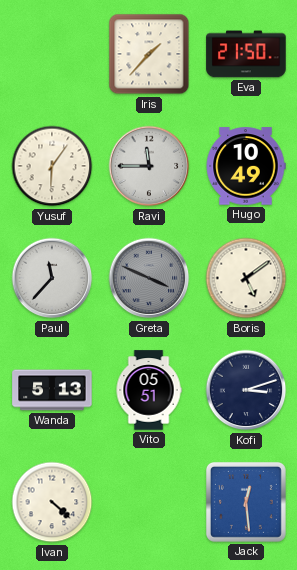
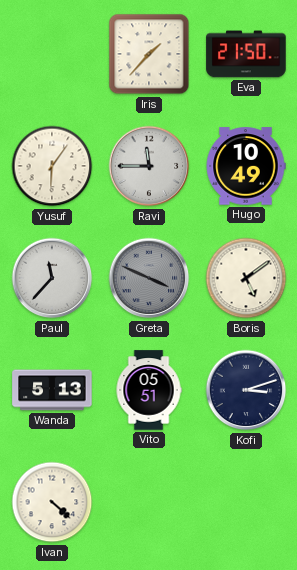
Jack: 12:29 -> none
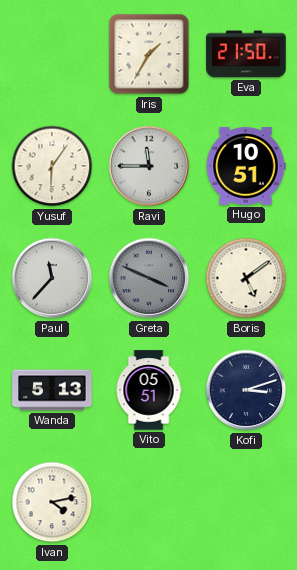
Iris: 1:37 -> 1:35
Hugo: 10:49 -> 10:51
Ivan: 4:22 -> 4:13
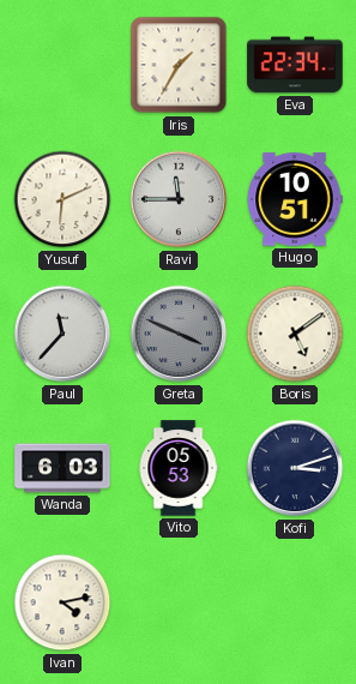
Eva: 21:50 -> 22:34
Yusuf: 6:06 -> 6:11
Wanda: 5:13 -> 6:03
Vito: 05:51 -> 05:53
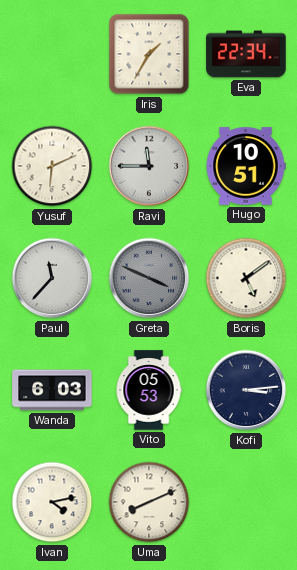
Kofi: 3:12 -> 3:14
Uma: none -> 8:11
